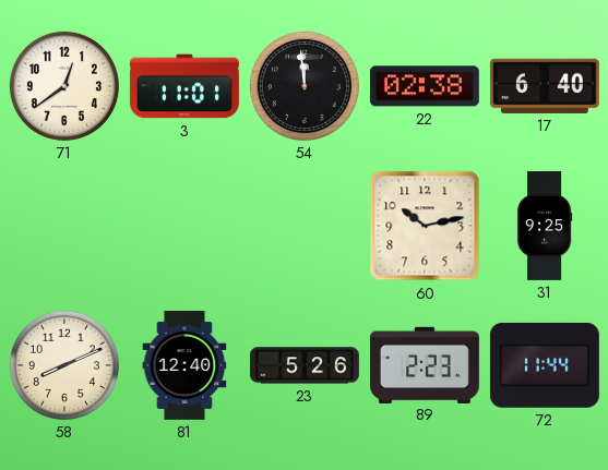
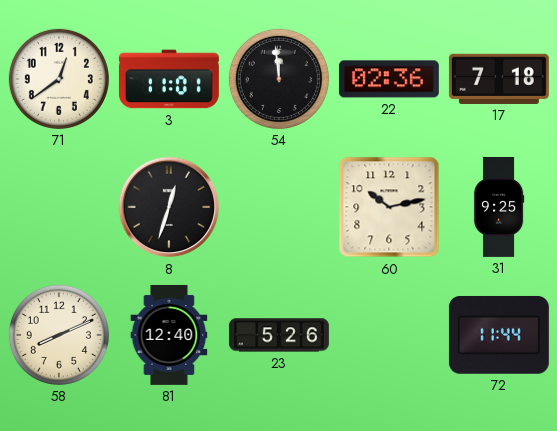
22: 02:38 -> 02:36
17: 6:40 -> 7:18
8: none -> 12:33
89: 2:23 -> none
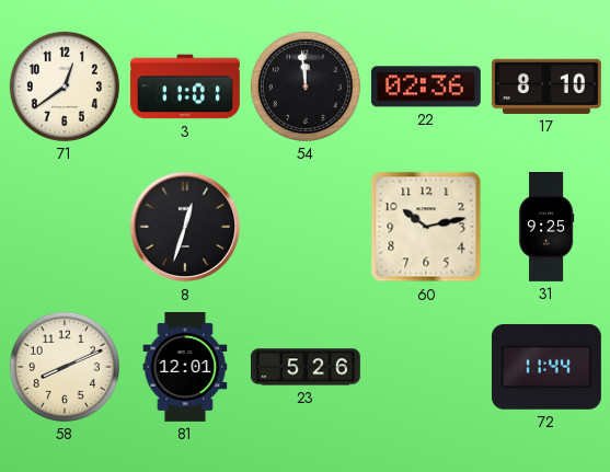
17: 7:18 -> 8:10
81: 12:40 -> 12:01
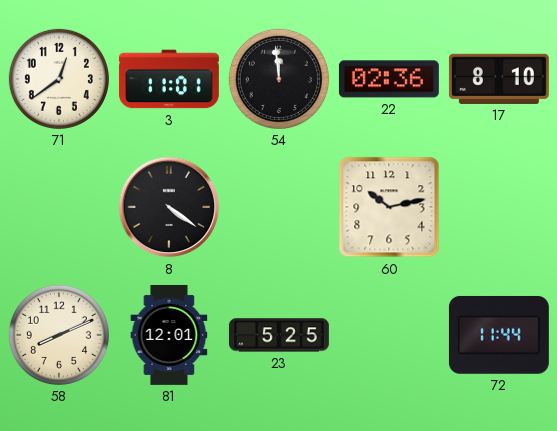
8: 12:33 -> 4:21
31: 9:25 -> none
23: 5:26 -> 5:25
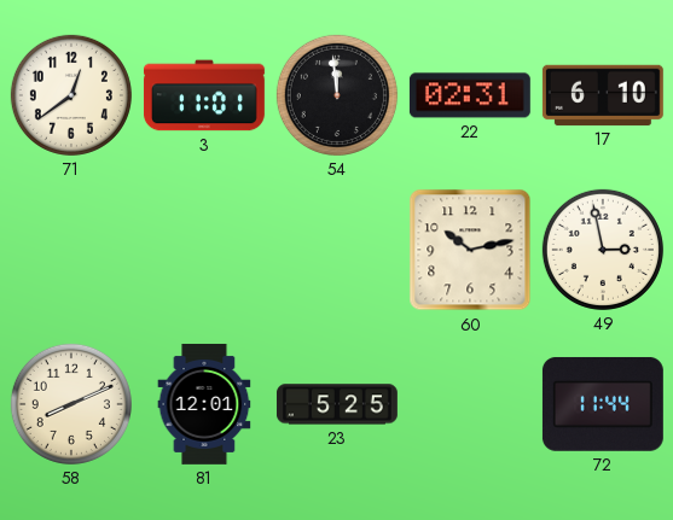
22: 02:36 -> 02:31
17: 8:10 -> 6:10
8: 4:21 -> none
49: none -> 2:58
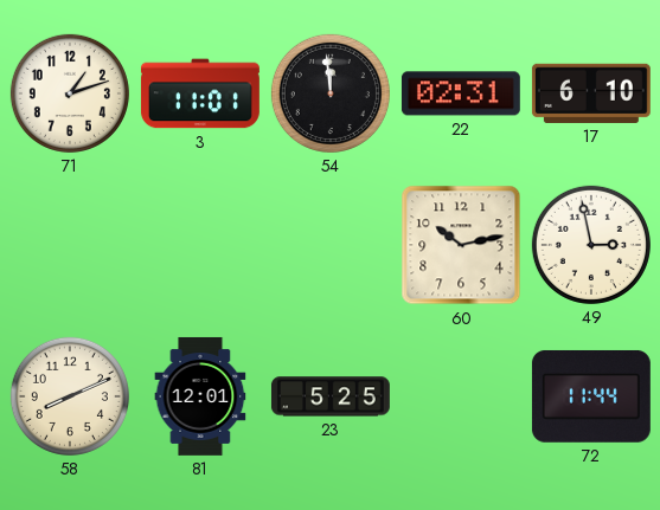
71: 12:39 -> 1:12
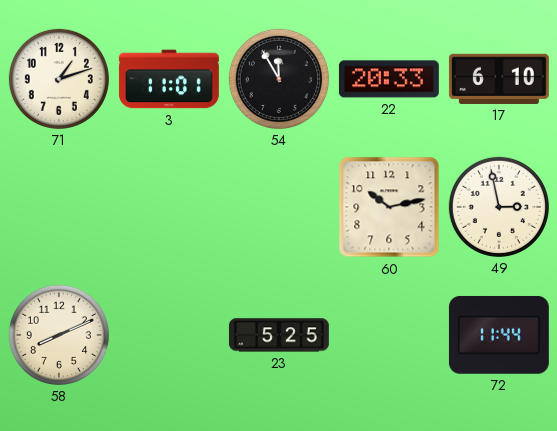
54: 11:59 -> 11:55
22: 02:31 -> 20:33
81: 12:01 -> none
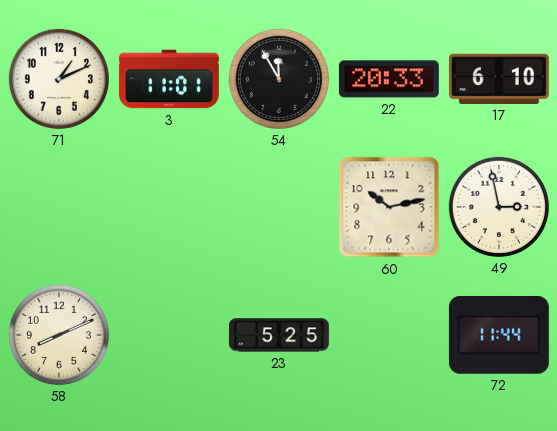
71: 1:12 -> 1:11
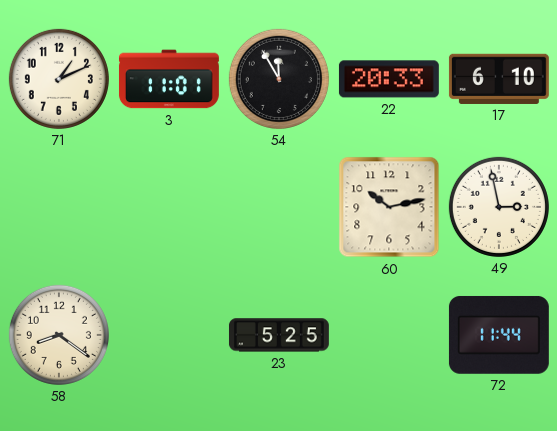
58: 8:11 -> 8:21
